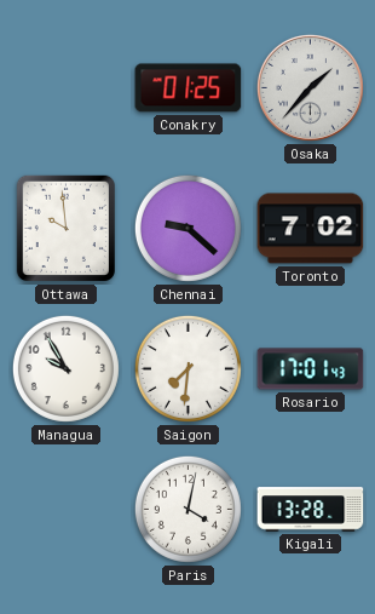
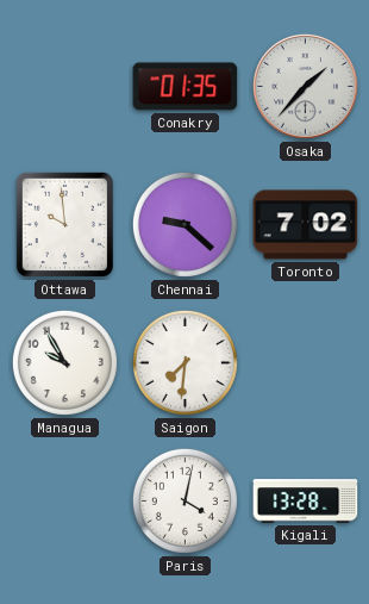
Conakry: 01:25 -> 01:35
Rosario: 17:01 -> none
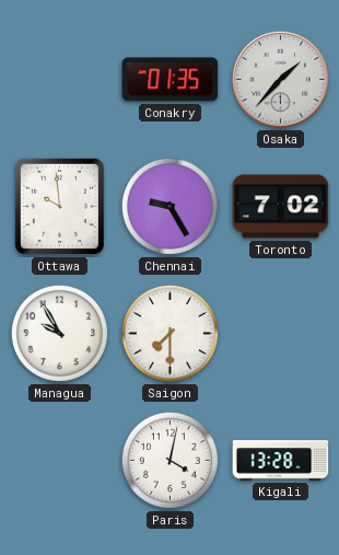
Chennai: 9:22 -> 9:25
Saigon: 7:31 -> 7:30
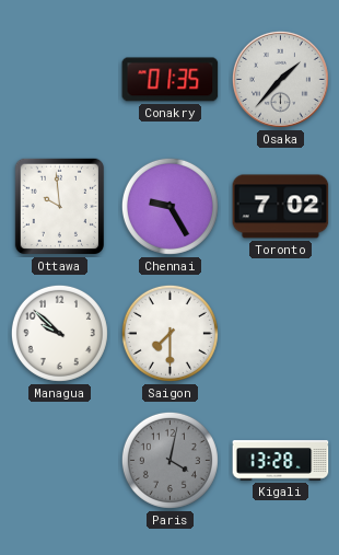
Managua: 9:55 -> 9:52
Paris dial: white -> grey
